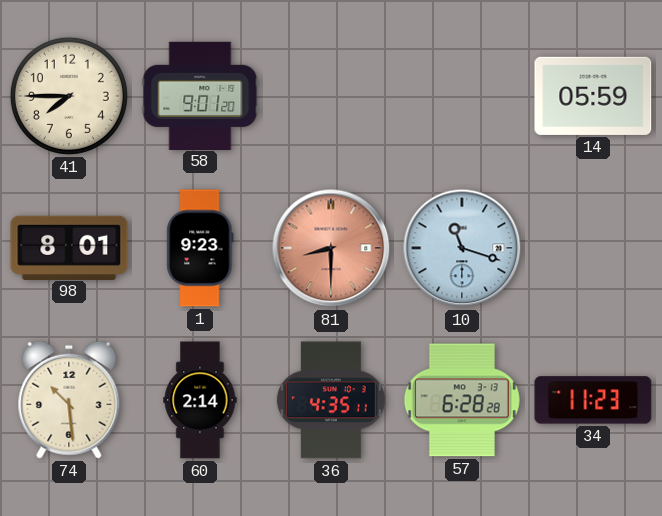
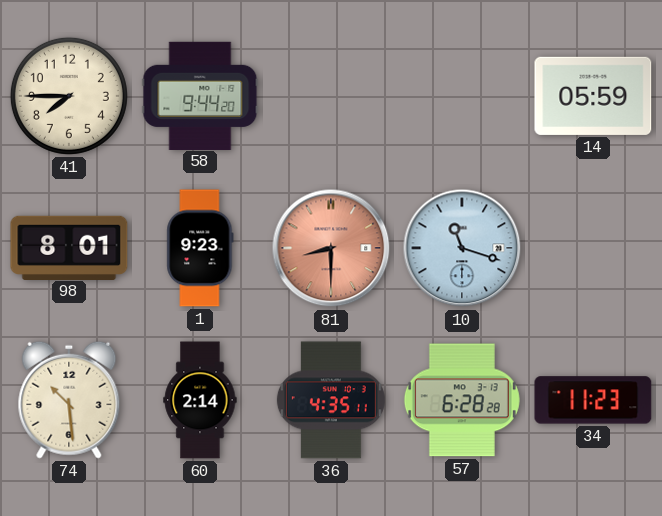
58: 9:01 -> 9:44
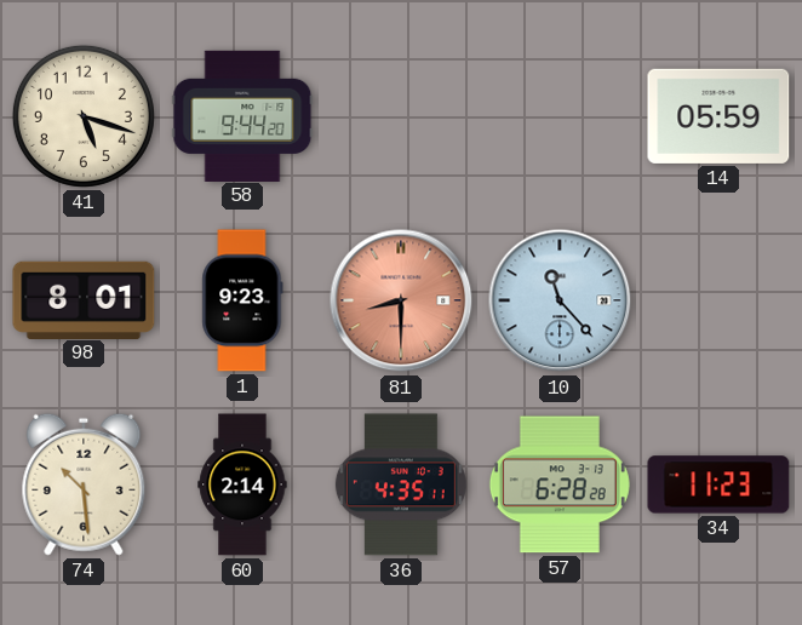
41: 7:45 -> 5:18
10: 11:18 -> 11:23
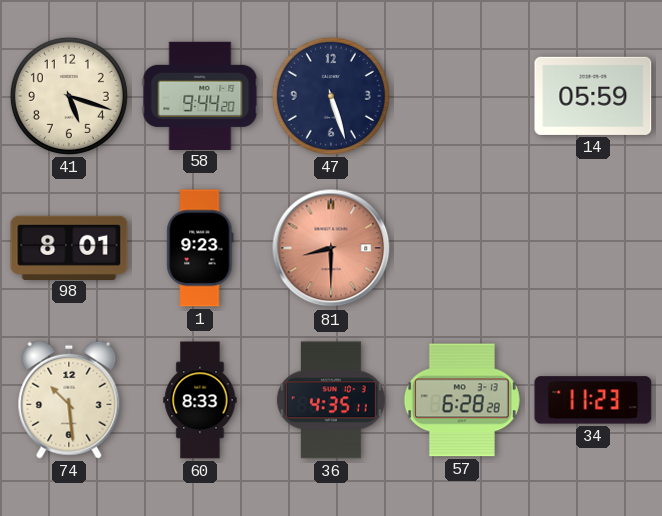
47: none -> 5:27
10: 11:23 -> none
60: 2:14 -> 8:33
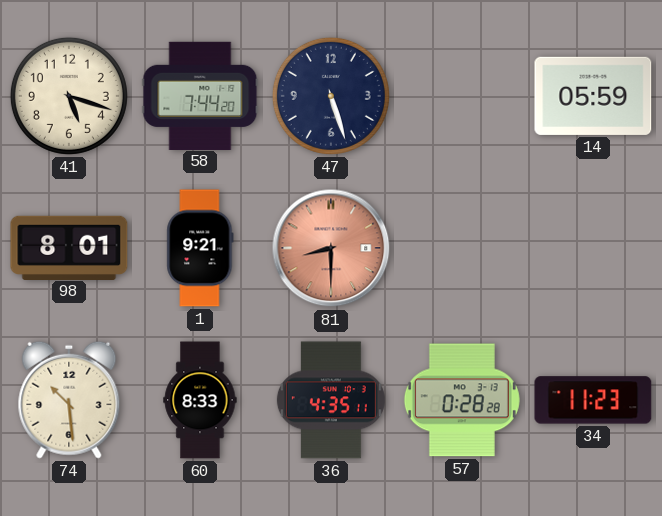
58: 9:44 -> 7:44
1: 9:23 -> 9:21
57: 6:28 -> 0:28
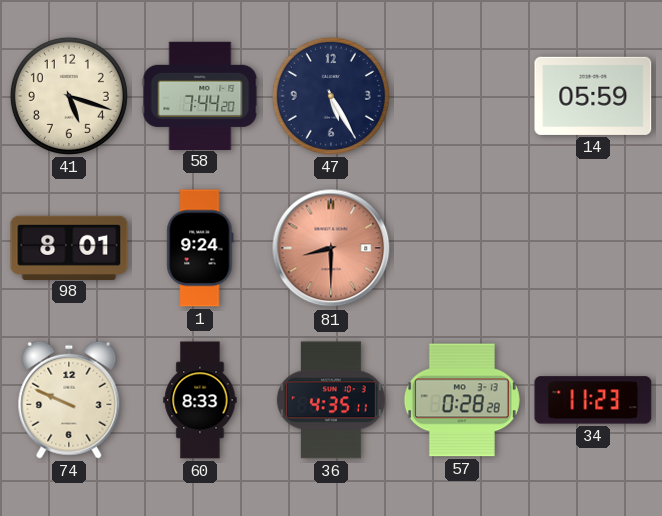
47: 5:27 -> 5:25
1: 9:21 -> 9:24
74: 10:29 -> 9:49
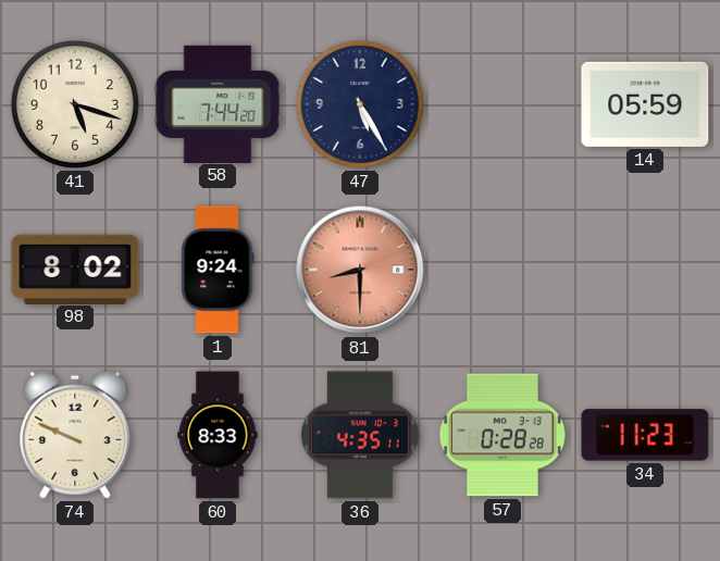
98: 8:01 -> 8:02
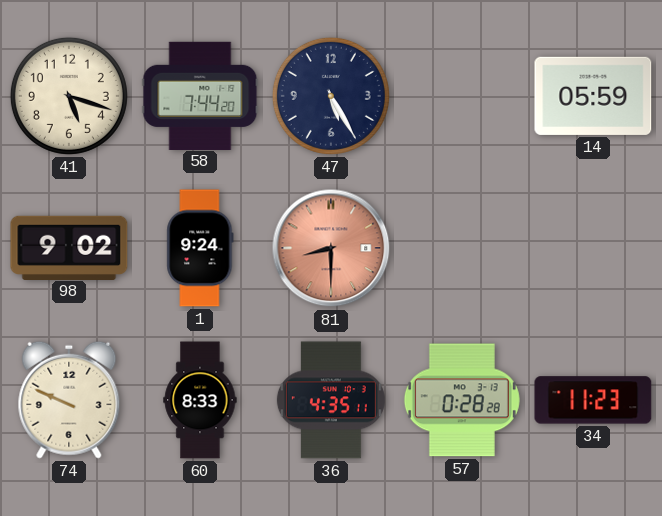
98: 8:02 -> 9:02
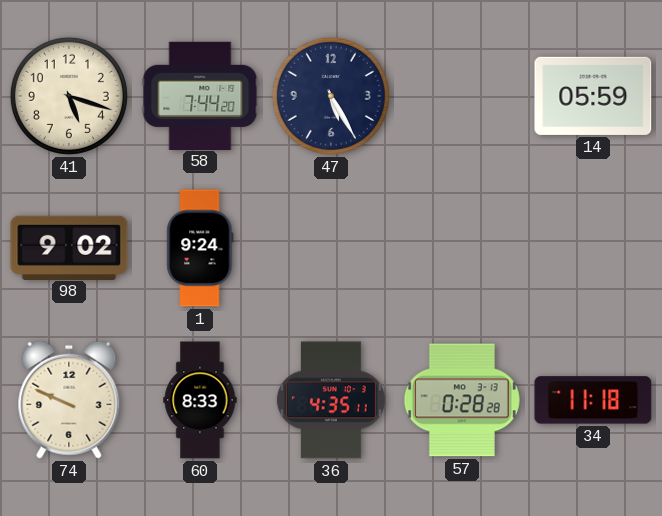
81: 8:30 -> none
34: 11:23 -> 11:18
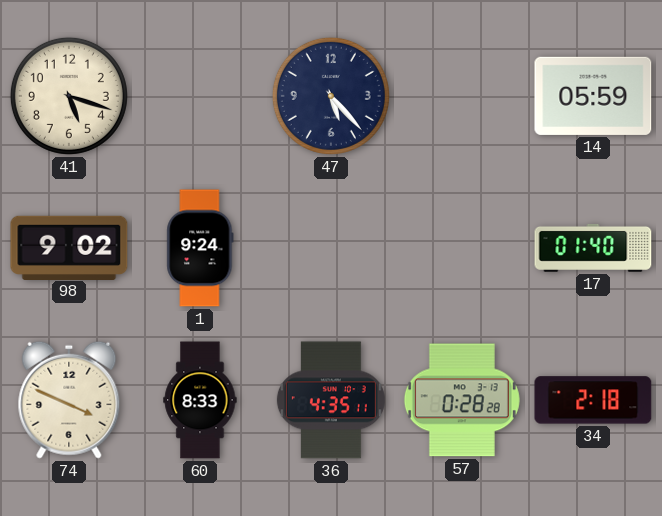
58: 7:44 -> none
47: 5:25 -> 5:23
17: none -> 01:40
74: 9:49 -> 3:49
34: 11:18 -> 2:18
